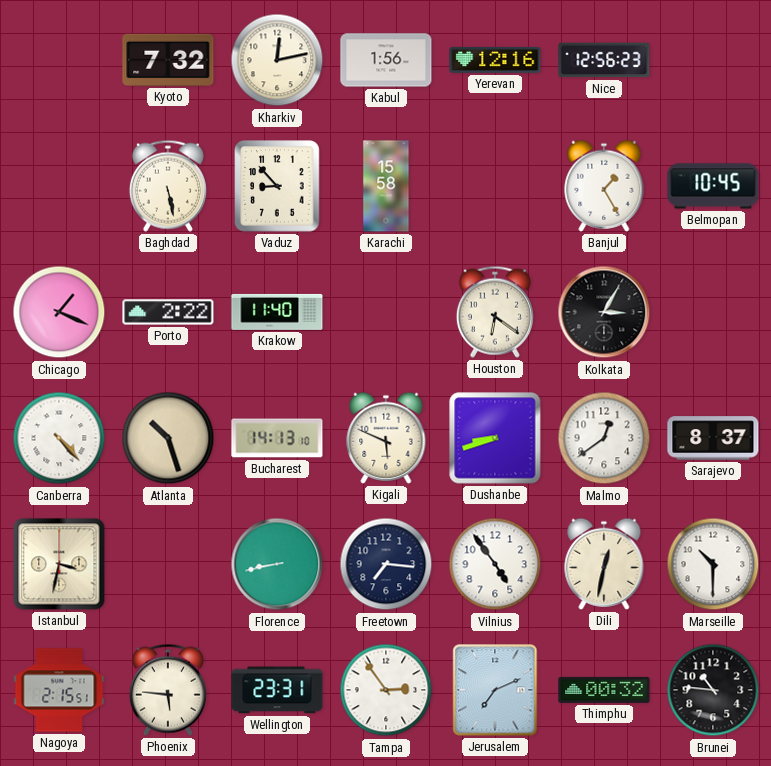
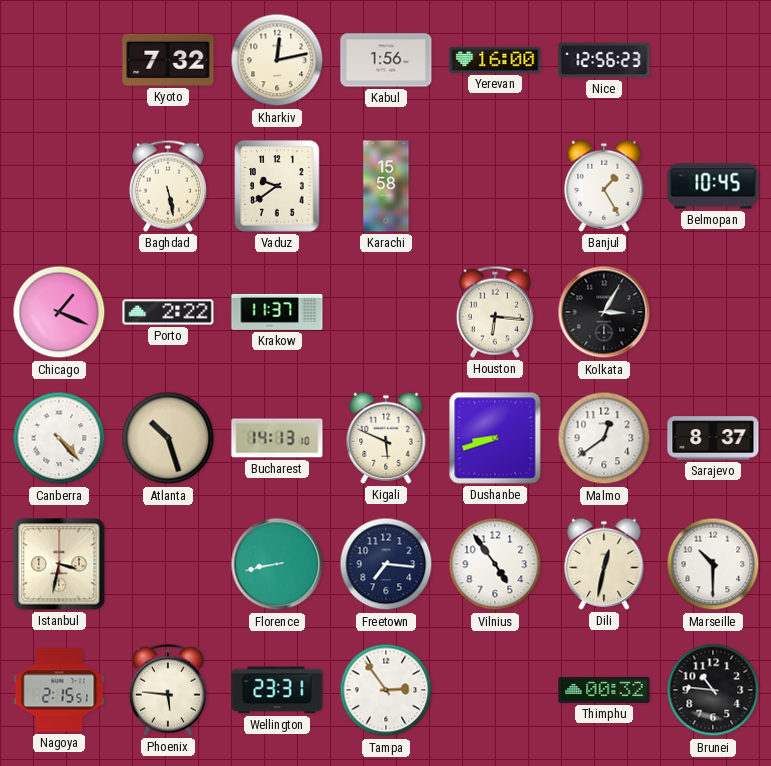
Yerevan: 12:16 -> 16:00
Vaduz: 8:53 -> 9:39
Krakow: 11:40 -> 11:37
Houston: 6:21 -> 6:16
Jerusalem: 7:11 -> none
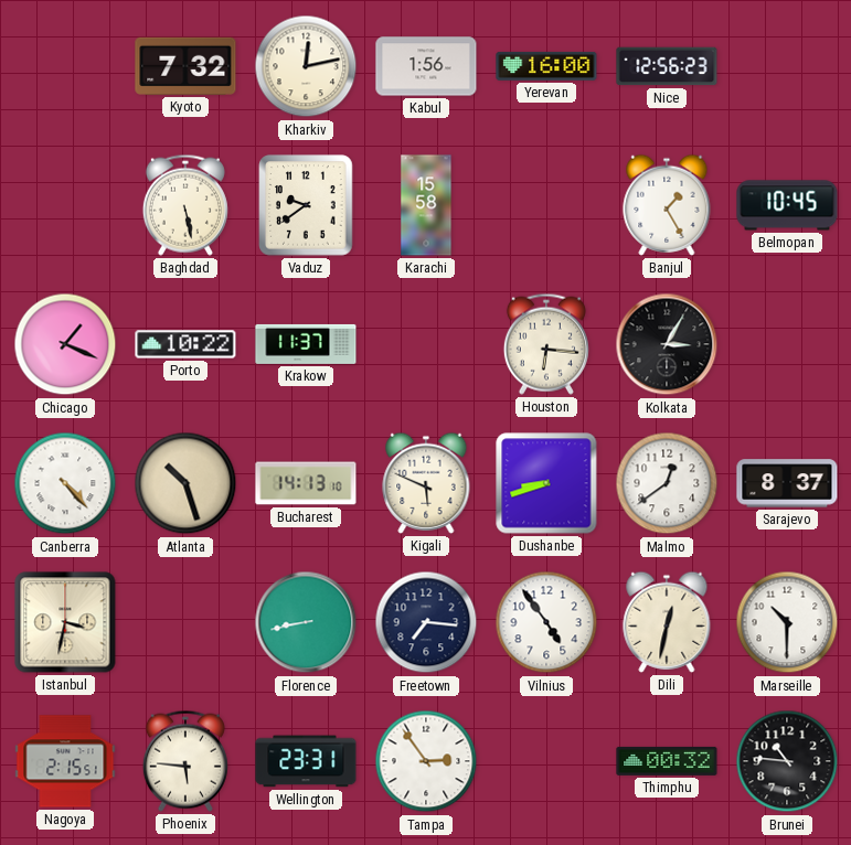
Porto: 2:22 -> 10:22
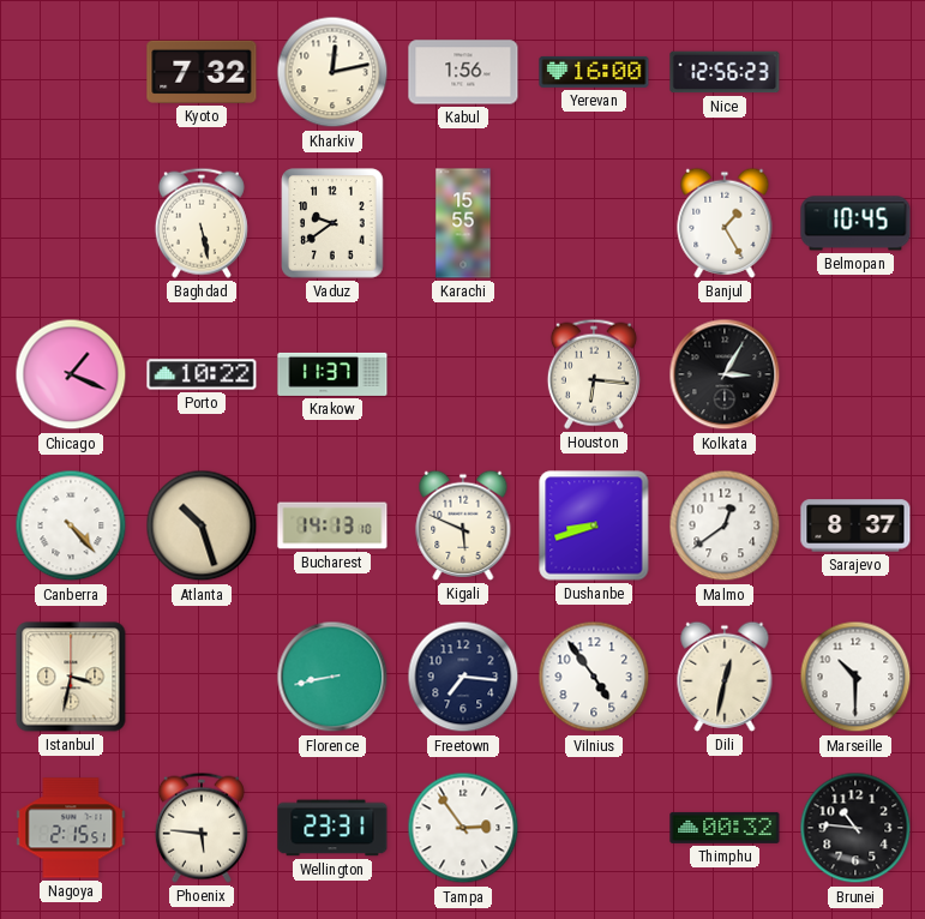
Karachi: 15:58 -> 15:55
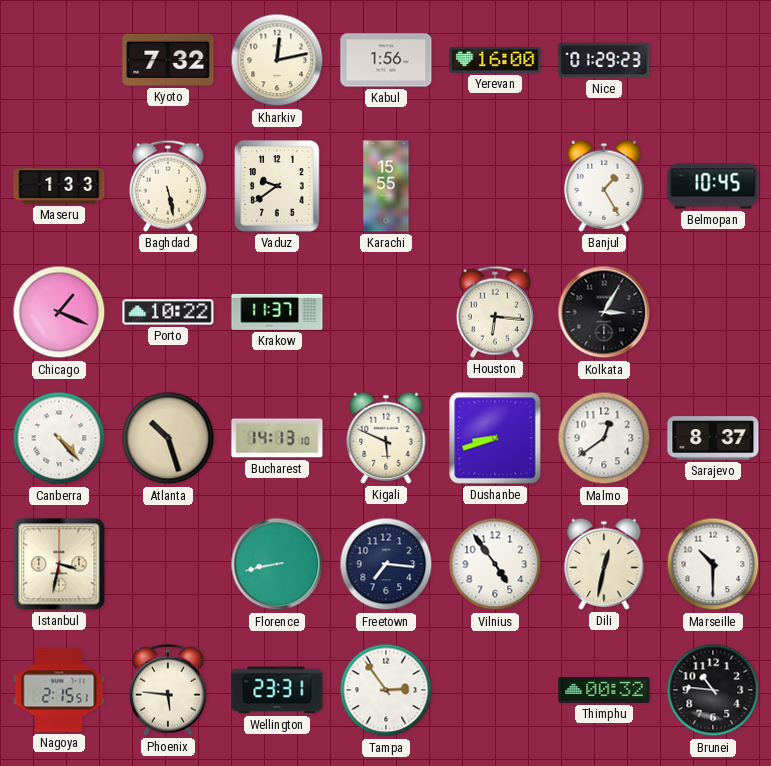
Nice: 12:56 -> 01:29
Maseru: none -> 1:33
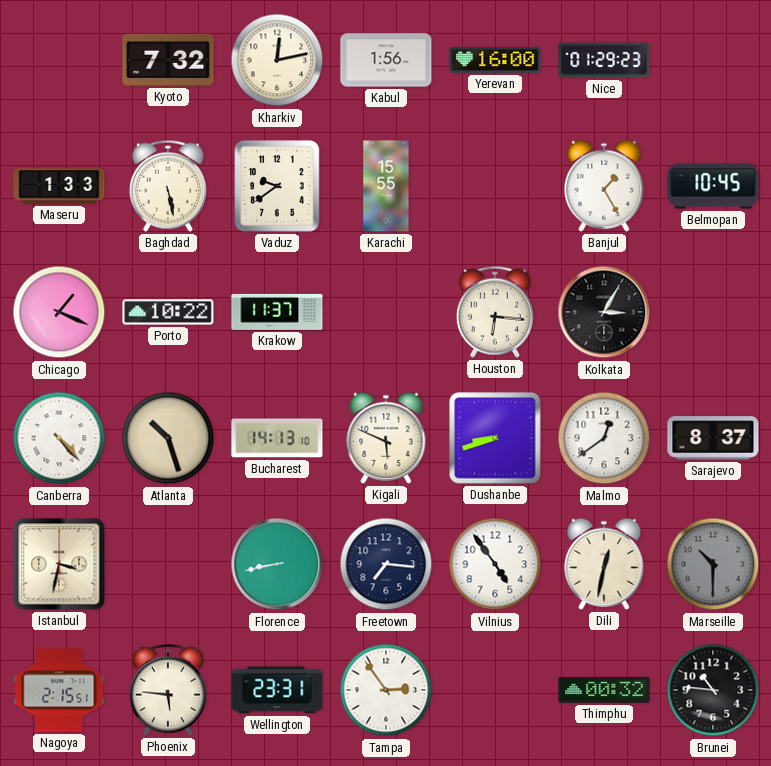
Marseille dial: white -> grey
